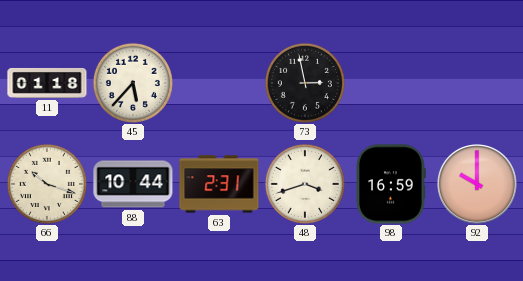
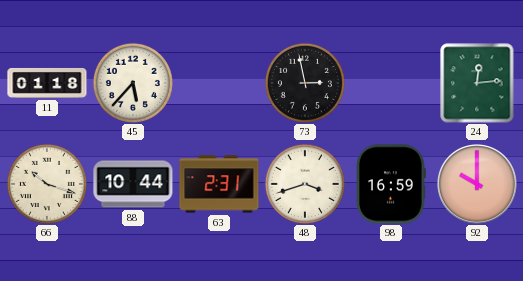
24: none -> 12:14
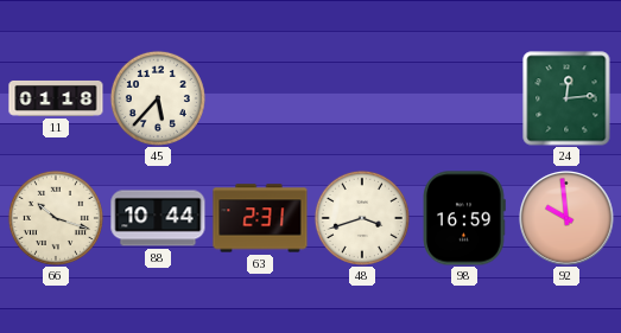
73: 2:58 -> none
92: 10:00 -> 9:59
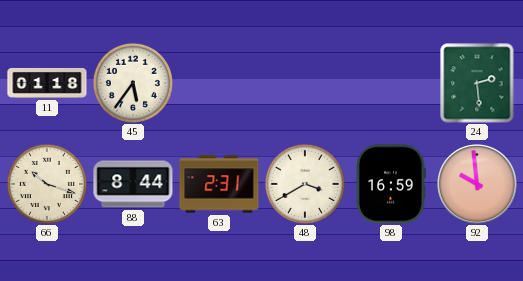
45: 5:37 -> 5:36
24: 12:14 -> 2:29
88: 10:44 -> 8:44
48: 3:42 -> 3:40
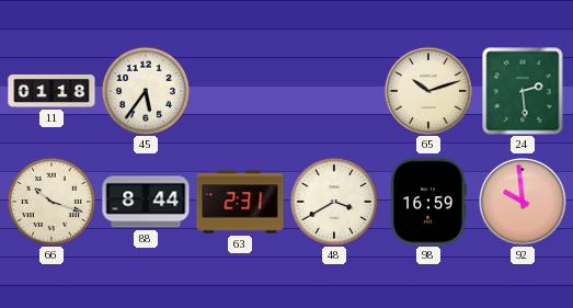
65: none -> 10:12
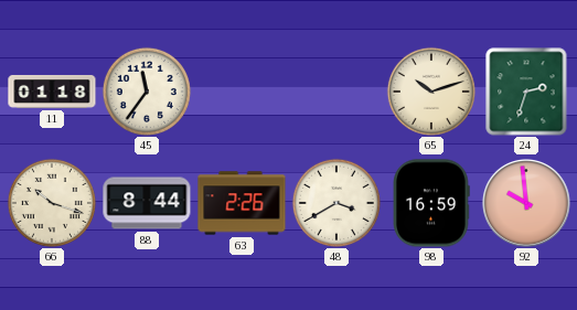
45: 5:36 -> 11:36
24: 2:29 -> 2:33
63: 2:31 -> 2:26
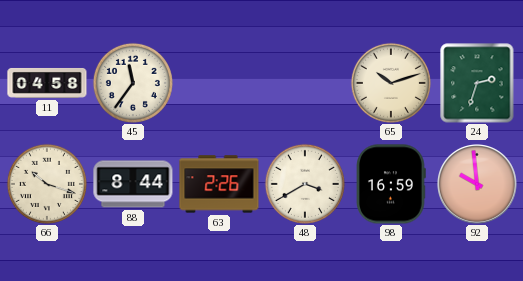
11: 01:18 -> 04:58
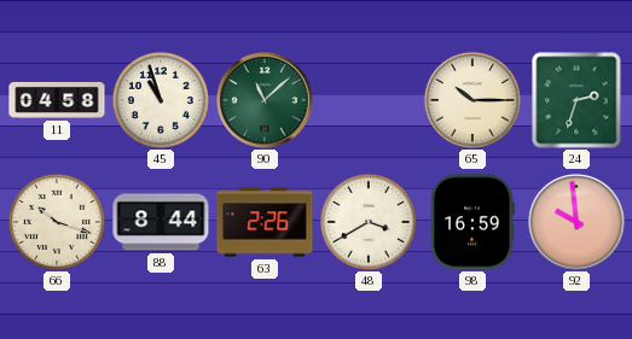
45: 11:36 -> 10:57
90: none -> 11:08
65: 10:12 -> 10:15
